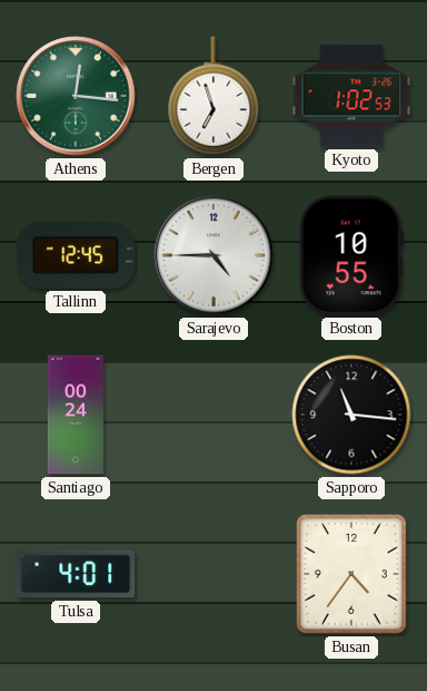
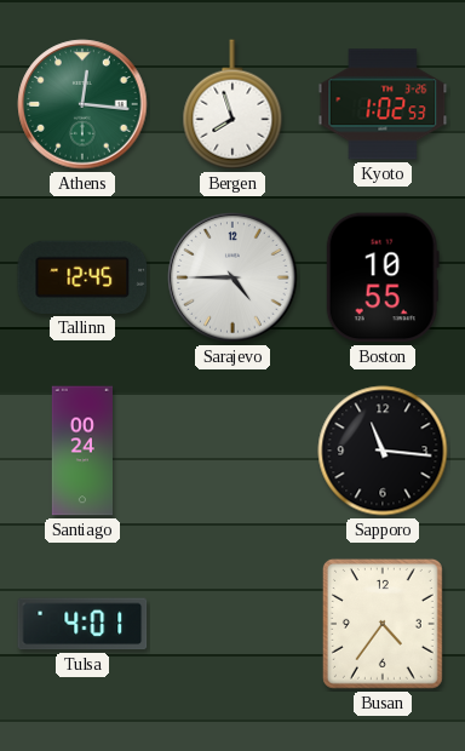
Bergen: 6:57 -> 7:57
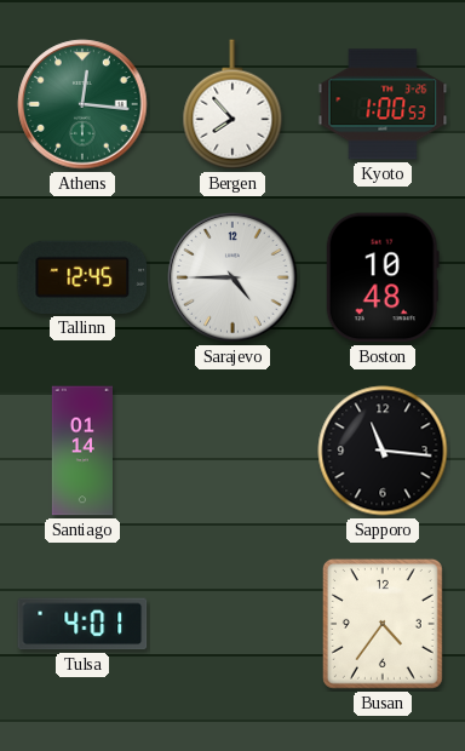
Bergen: 7:57 -> 7:53
Kyoto: 1:02 -> 1:00
Boston: 10:55 -> 10:48
Santiago: 00:24 -> 01:14
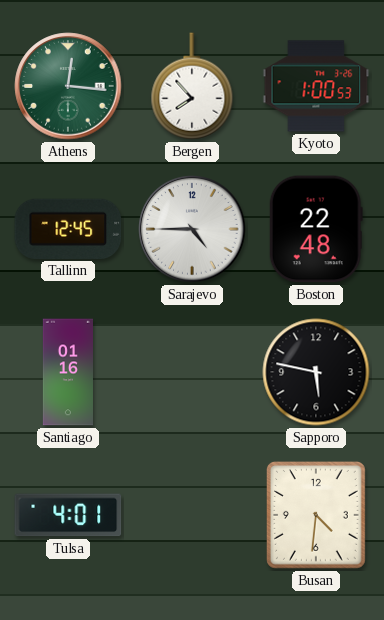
Boston: 10:48 -> 22:48
Santiago: 01:14 -> 01:16
Sapporo: 11:16 -> 5:47
Busan: 4:36 -> 4:31
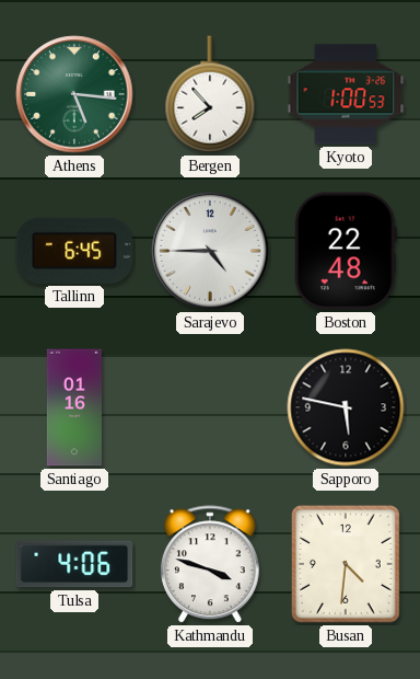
Athens: 12:16 -> 5:16
Tallinn: 12:45 -> 6:45
Tulsa: 4:01 -> 4:06
Kathmandu: none -> 3:48
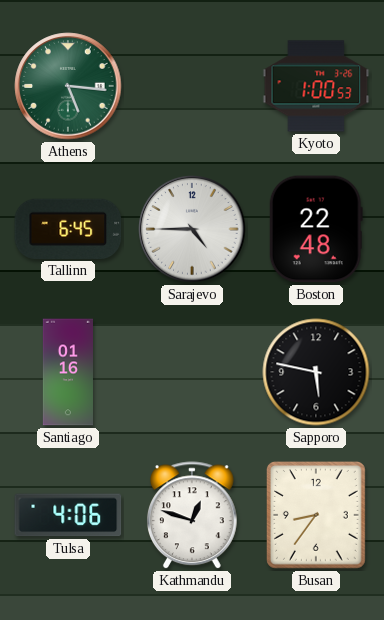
Bergen: 7:53 -> none
Kathmandu: 3:48 -> 12:48
Busan: 4:31 -> 8:36
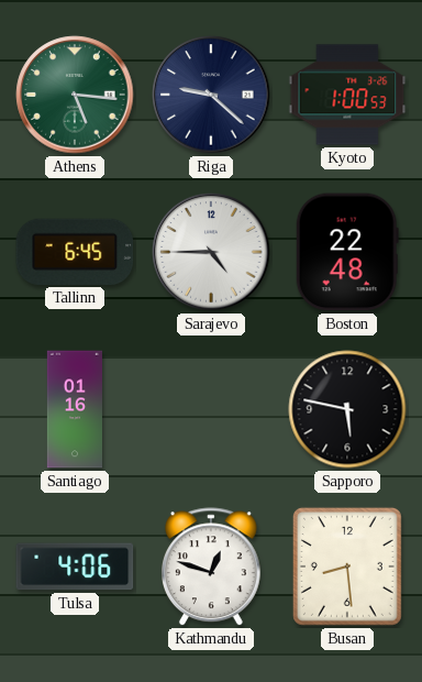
Riga: none -> 9:22
Busan: 8:36 -> 8:29
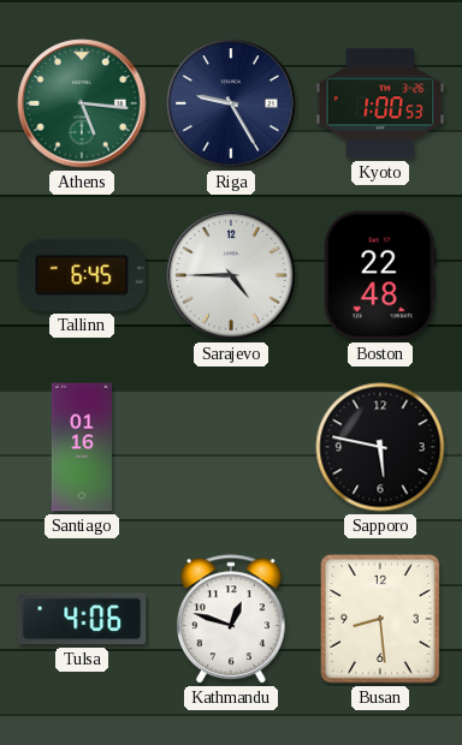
Riga: 9:22 -> 9:25
